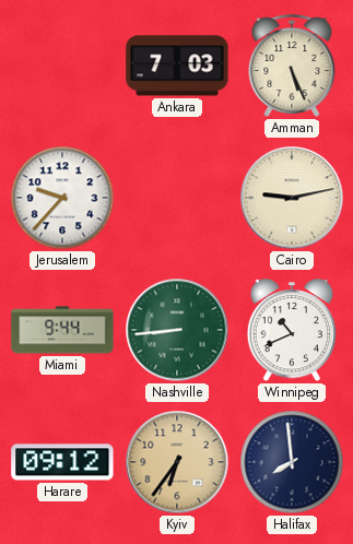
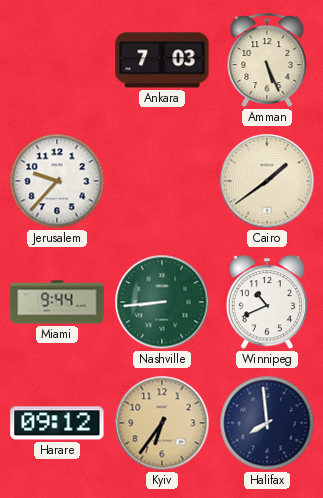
Cairo: 9:13 -> 1:39
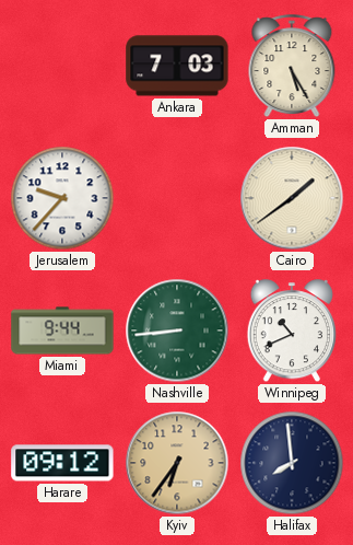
Amman: 5:26 -> 5:25
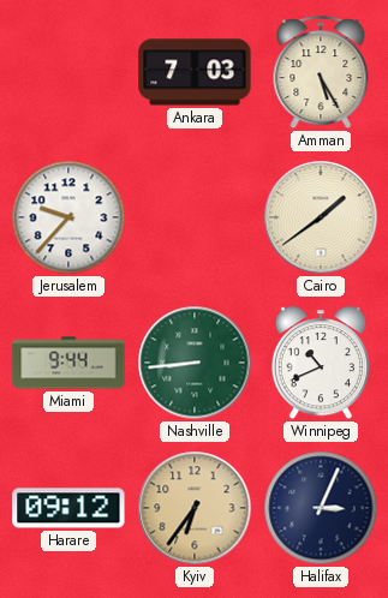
Halifax: 7:59 -> 3:04
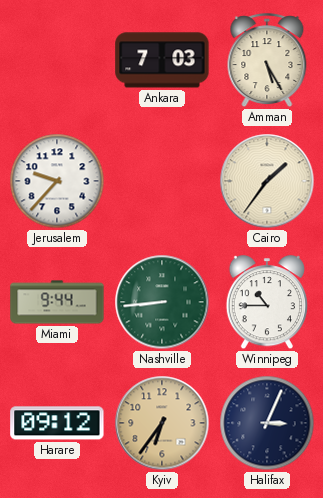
Cairo: 1:39 -> 1:36
Winnipeg: 10:41 -> 10:45
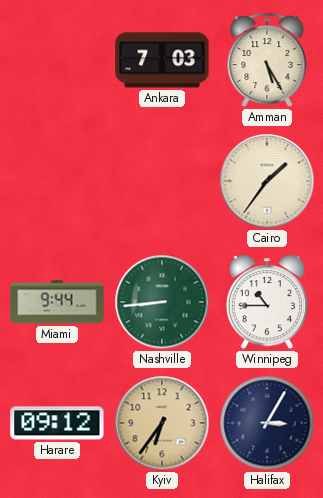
Jerusalem: 9:37 -> none
Halifax: 3:04 -> 3:05
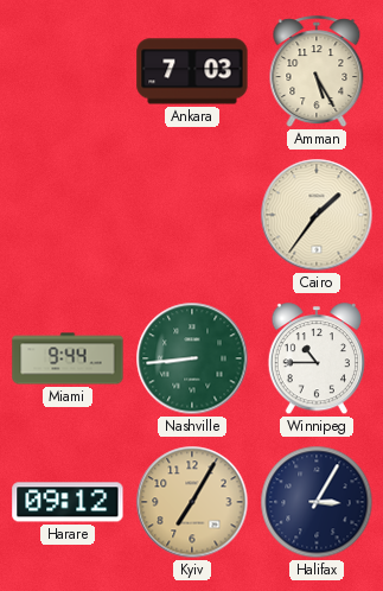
Kyiv: 6:36 -> 7:05
